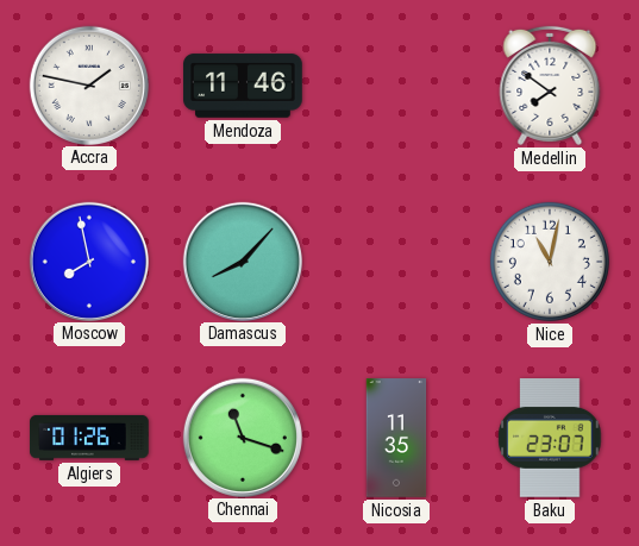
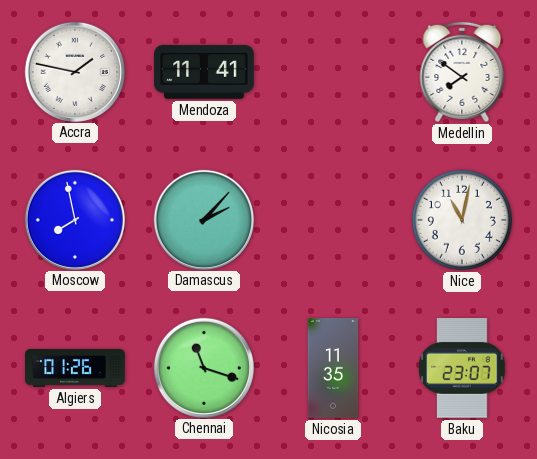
Mendoza: 11:46 -> 11:41
Damascus: 8:07 -> 2:07
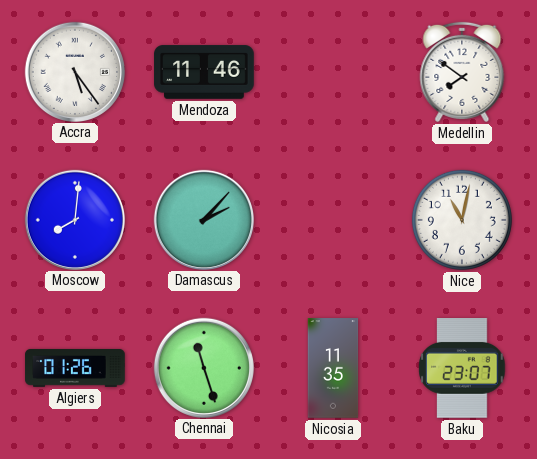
Accra: 1:47 -> 5:24
Mendoza: 11:41 -> 11:46
Moscow: 7:58 -> 8:01
Chennai: 11:18 -> 11:27
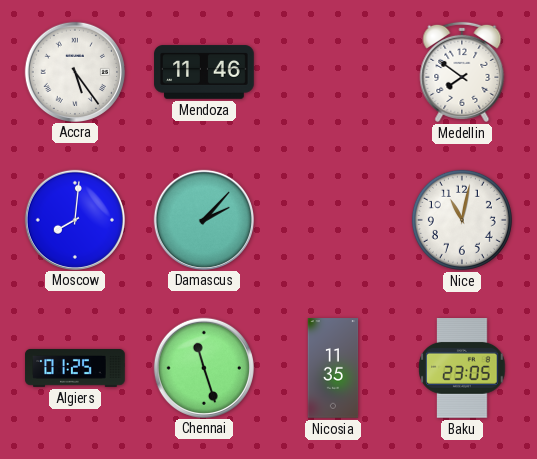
Algiers: 01:26 -> 01:25
Baku: 23:07 -> 23:05
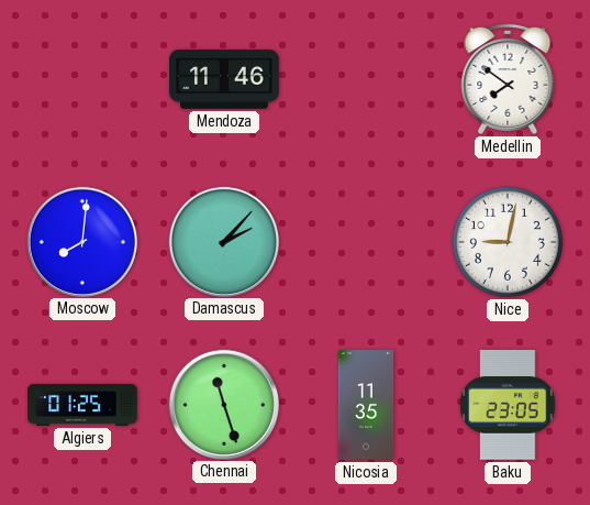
Accra: 5:24 -> none
Nice: 11:02 -> 9:02
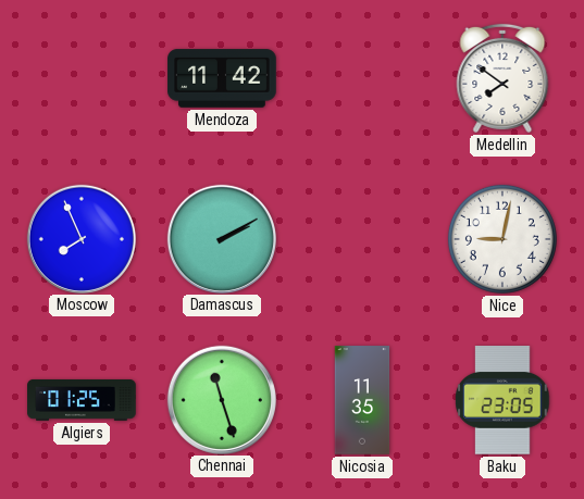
Mendoza: 11:46 -> 11:42
Moscow: 8:01 -> 7:56
Damascus: 2:07 -> 2:10
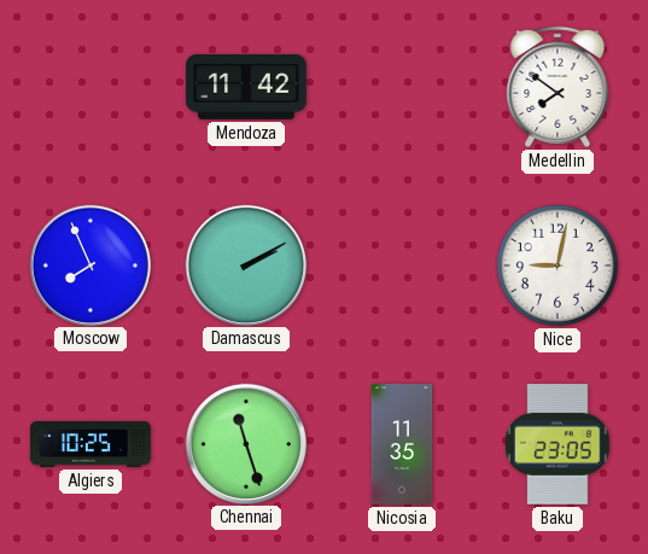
Algiers: 01:25 -> 10:25
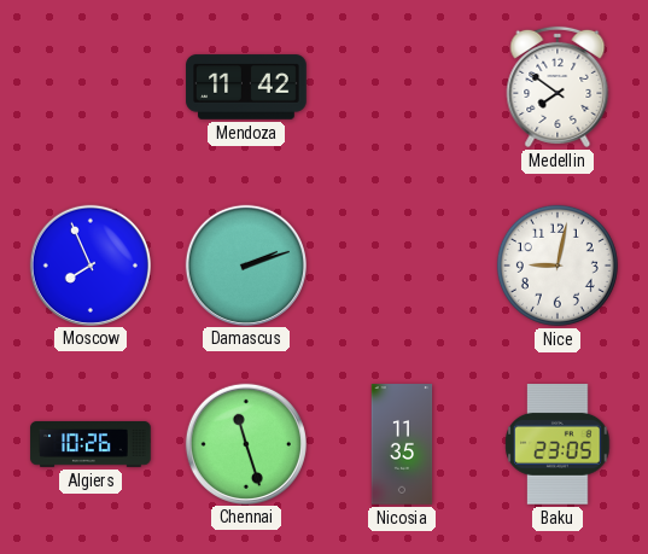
Damascus: 2:10 -> 2:12
Algiers: 10:25 -> 10:26
